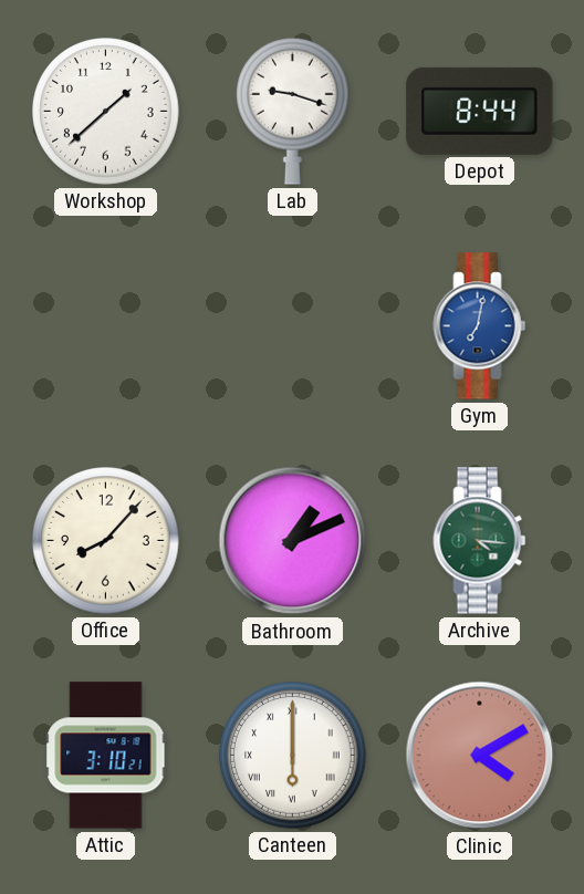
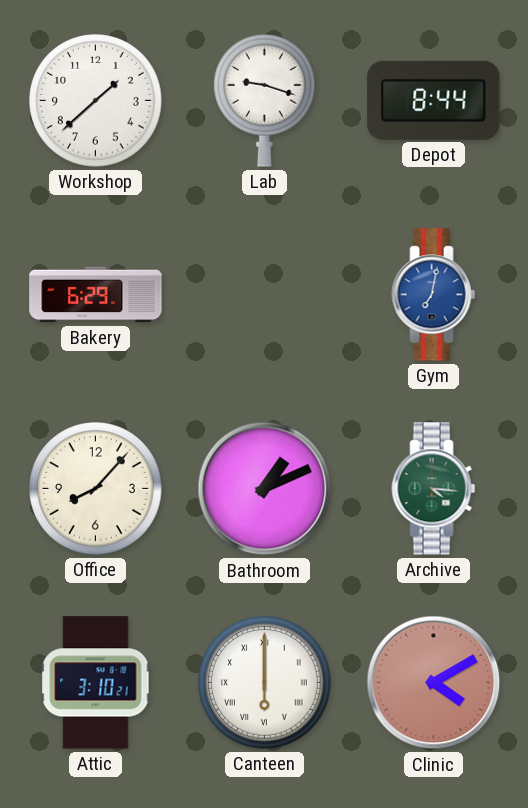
Bakery: none -> 6:29
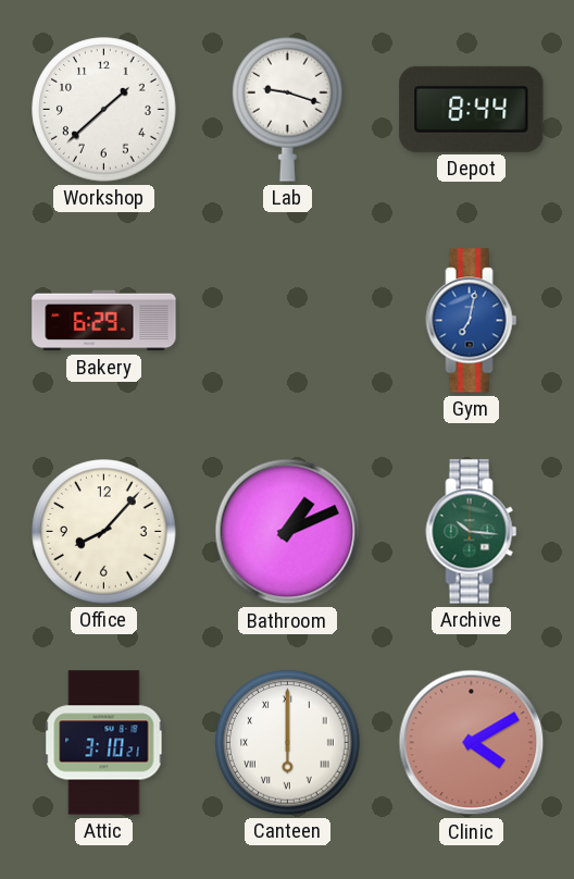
Archive: 4:16 -> 10:16
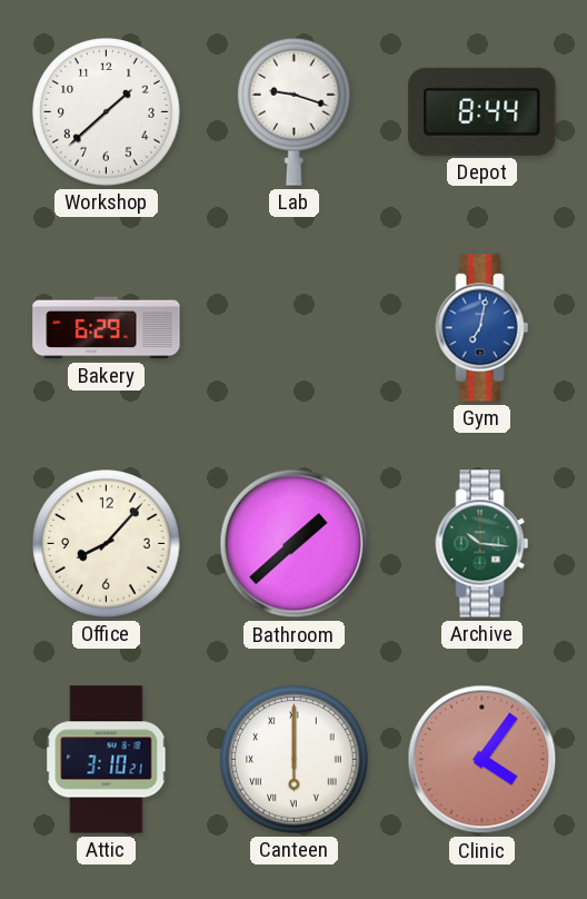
Bathroom: 1:11 -> 1:38
Clinic: 4:10 -> 4:06
